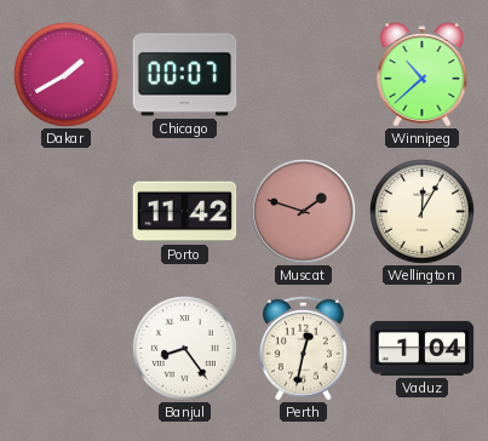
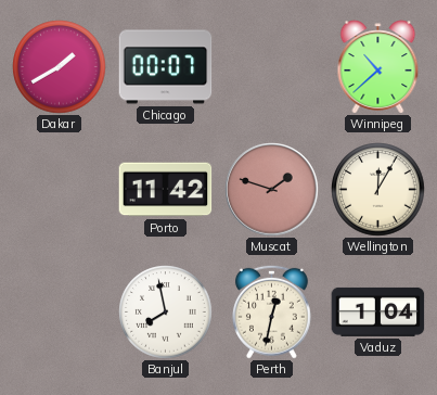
Banjul: 8:24 -> 7:58
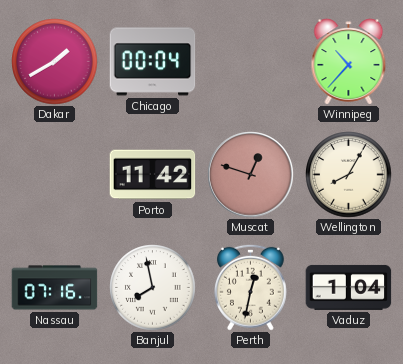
Chicago: 00:07 -> 00:04
Winnipeg: 10:38 -> 10:37
Muscat: 1:48 -> 12:48
Wellington: 12:05 -> 8:05
Nassau: none -> 07:16
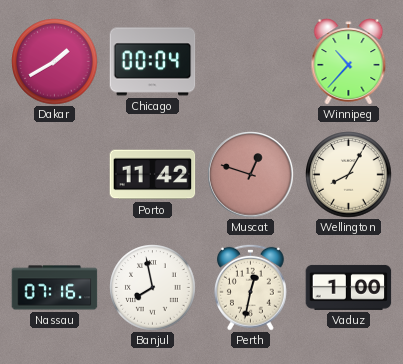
Vaduz: 1:04 -> 1:00
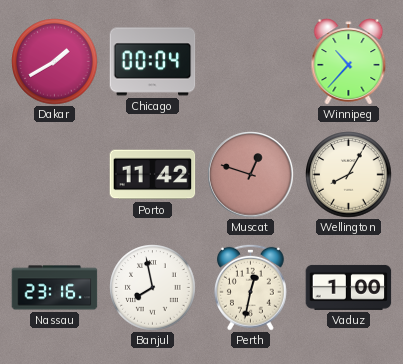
Nassau: 07:16 -> 23:16
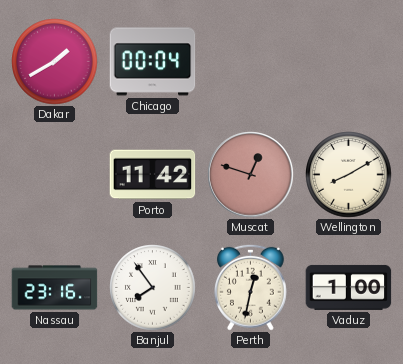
Winnipeg: 10:37 -> none
Wellington: 8:05 -> 8:10
Banjul: 7:58 -> 7:54
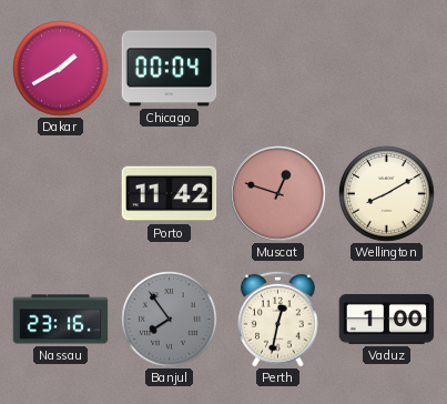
Banjul dial: white -> grey
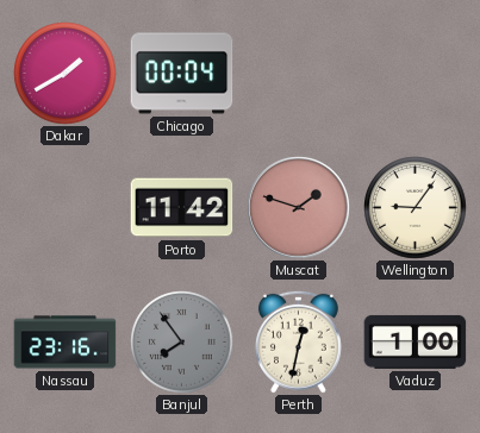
Muscat: 12:48 -> 1:48
Wellington: 8:10 -> 9:06
